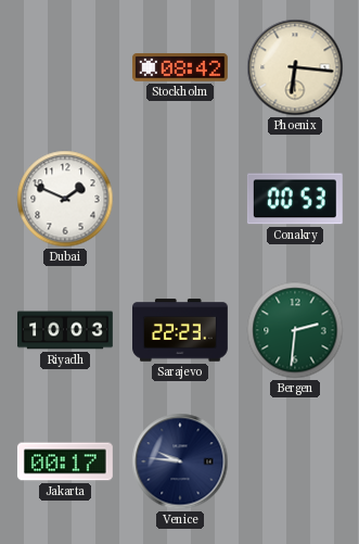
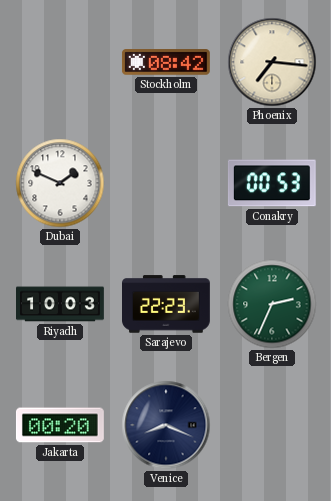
Phoenix: 6:16 -> 7:16
Bergen: 2:31 -> 2:34
Jakarta: 00:17 -> 00:20
Venice: 9:46 -> 8:19
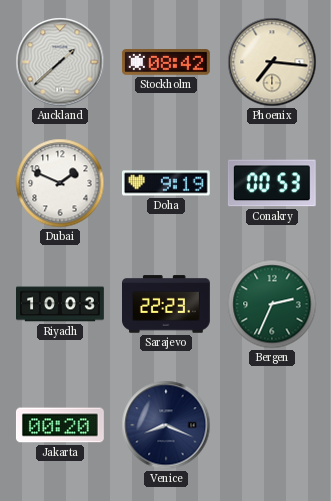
Auckland: none -> 1:38
Doha: none -> 9:19
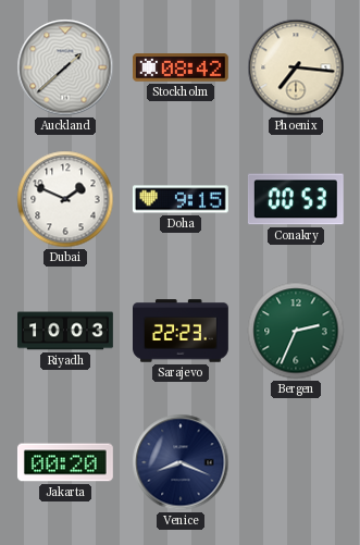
Doha: 9:19 -> 9:15
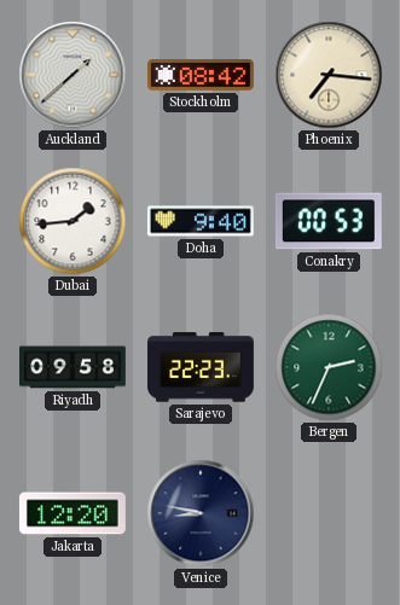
Dubai: 1:49 -> 1:44
Doha: 9:15 -> 9:40
Riyadh: 10:03 -> 09:58
Jakarta: 00:20 -> 12:20
Venice: 8:19 -> 8:47
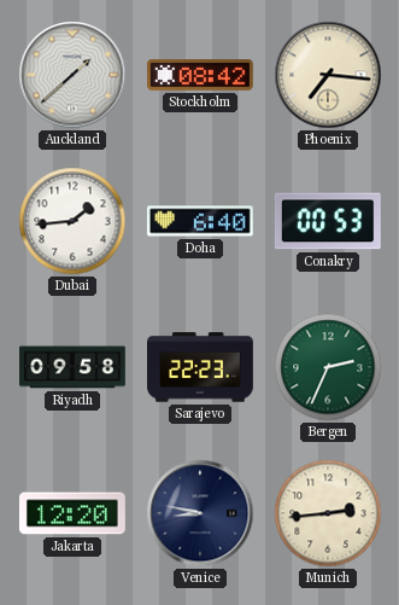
Doha: 9:40 -> 6:40
Munich: none -> 2:44
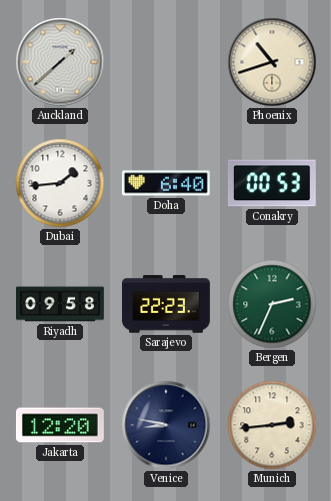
Stockholm: 08:42 -> none
Phoenix: 7:16 -> 10:42
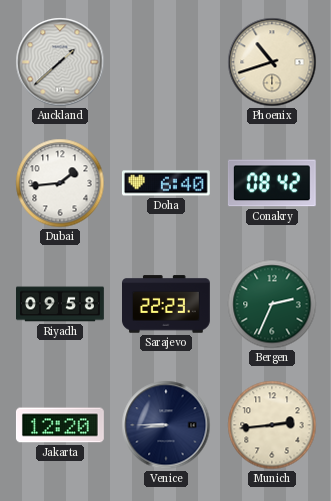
Conakry: 00:53 -> 08:42
Venice: 8:47 -> 8:45
